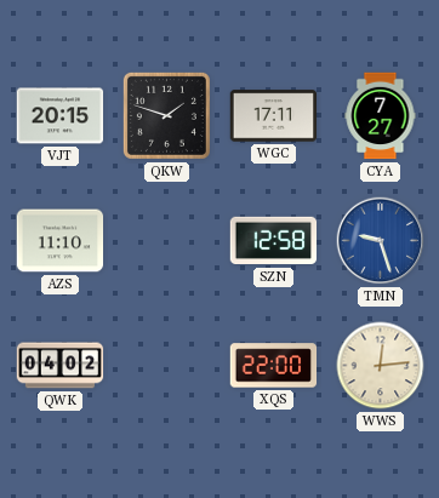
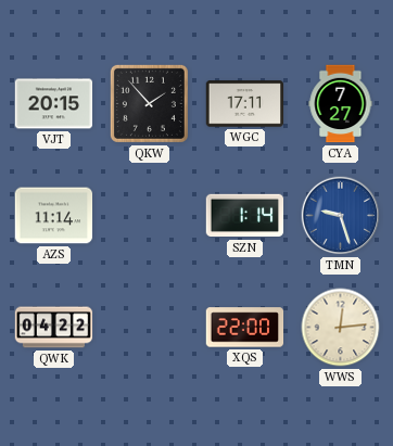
QKW: 1:48 -> 1:53
AZS: 11:10 -> 11:14
SZN: 12:58 -> 1:14
QWK: 04:02 -> 04:22
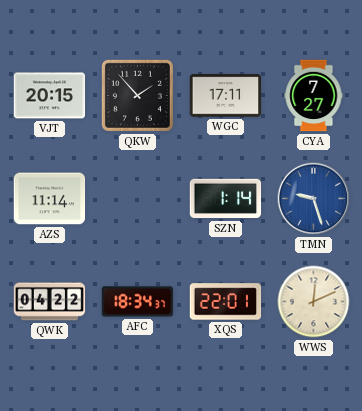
AFC: none -> 18:34
XQS: 22:00 -> 22:01
WWS: 12:14 -> 12:11
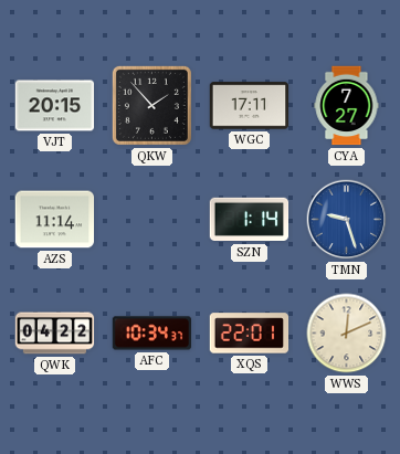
AFC: 18:34 -> 10:34
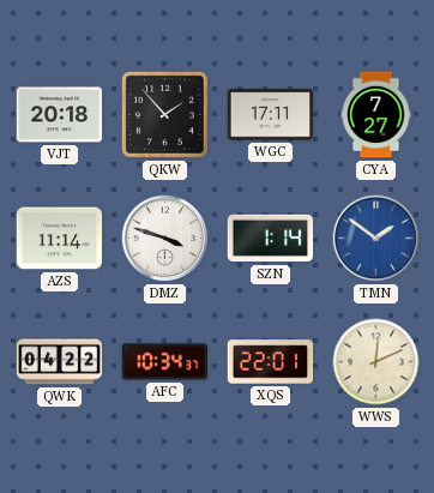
VJT: 20:15 -> 20:18
DMZ: none -> 3:48
TMN: 9:27 -> 1:51
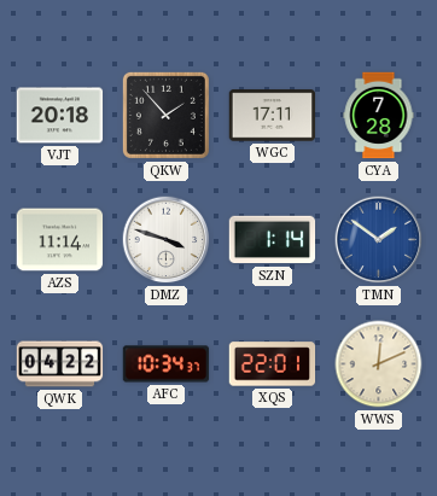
CYA: 7:27 -> 7:28
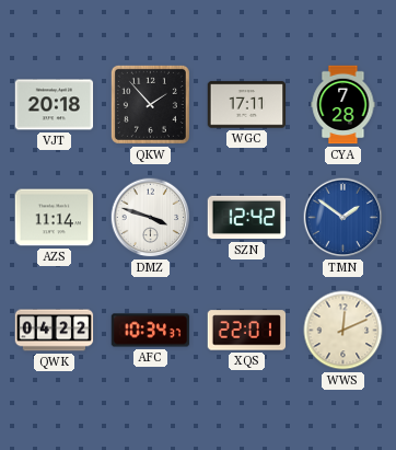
SZN: 1:14 -> 12:42
